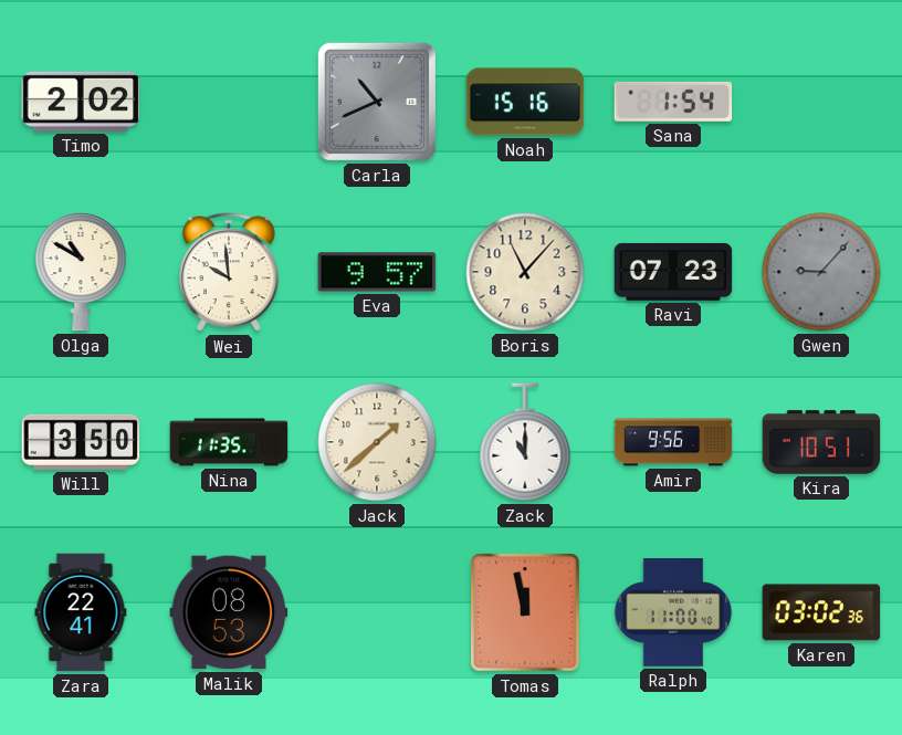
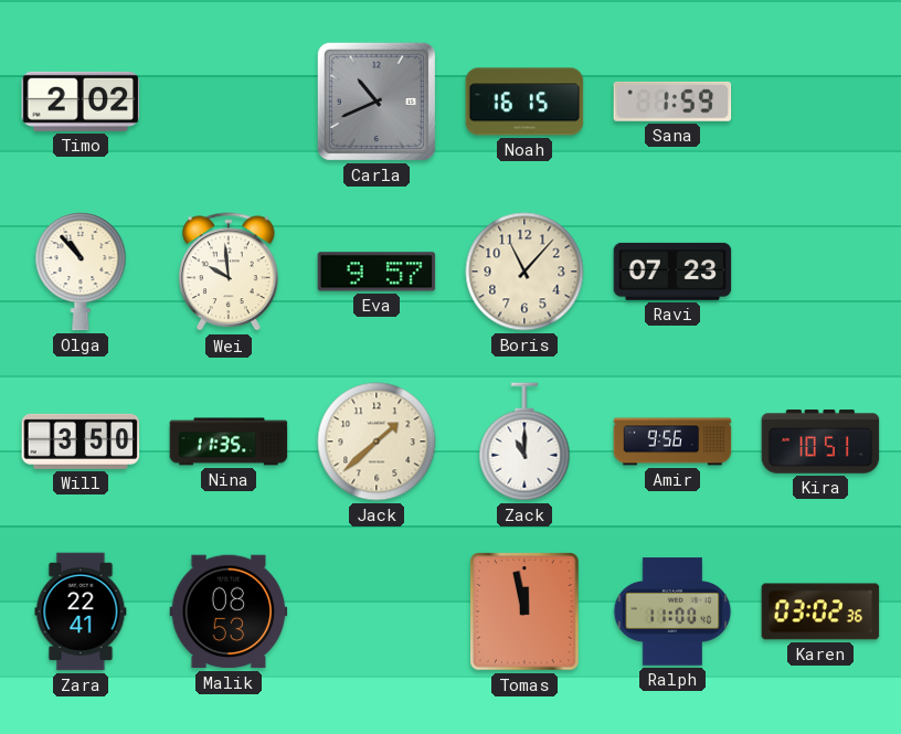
Noah: 15:16 -> 16:15
Sana: 1:54 -> 1:59
Olga: 10:50 -> 10:53
Gwen: 9:07 -> none
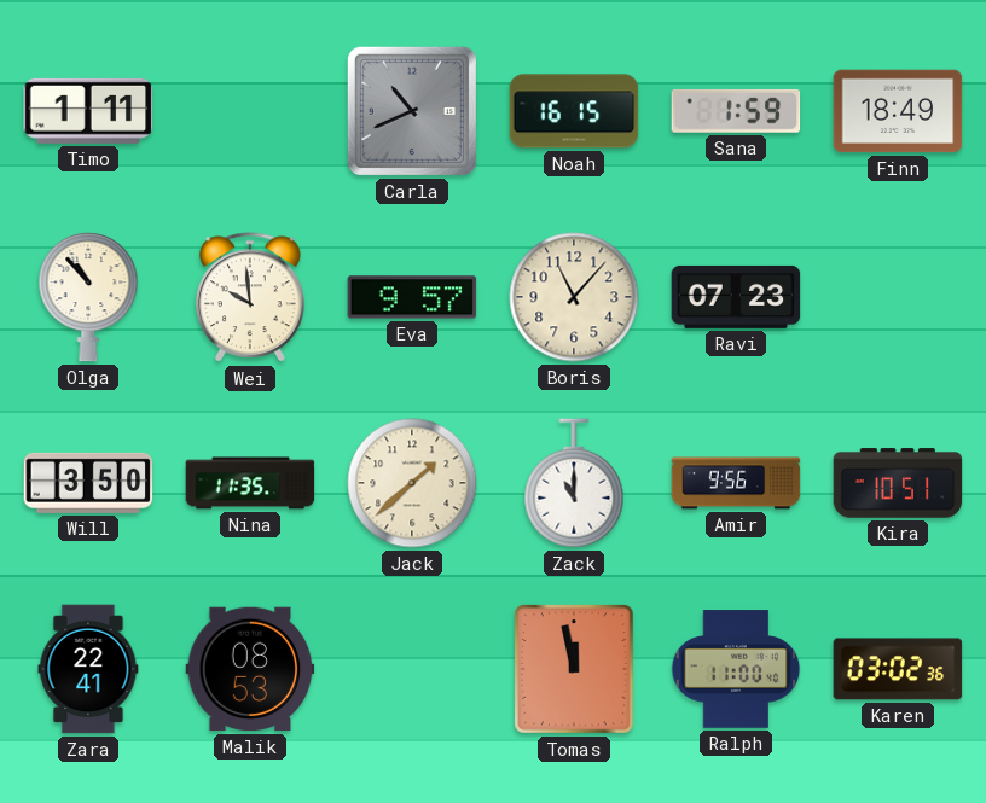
Timo: 2:02 -> 1:11
Finn: none -> 18:49
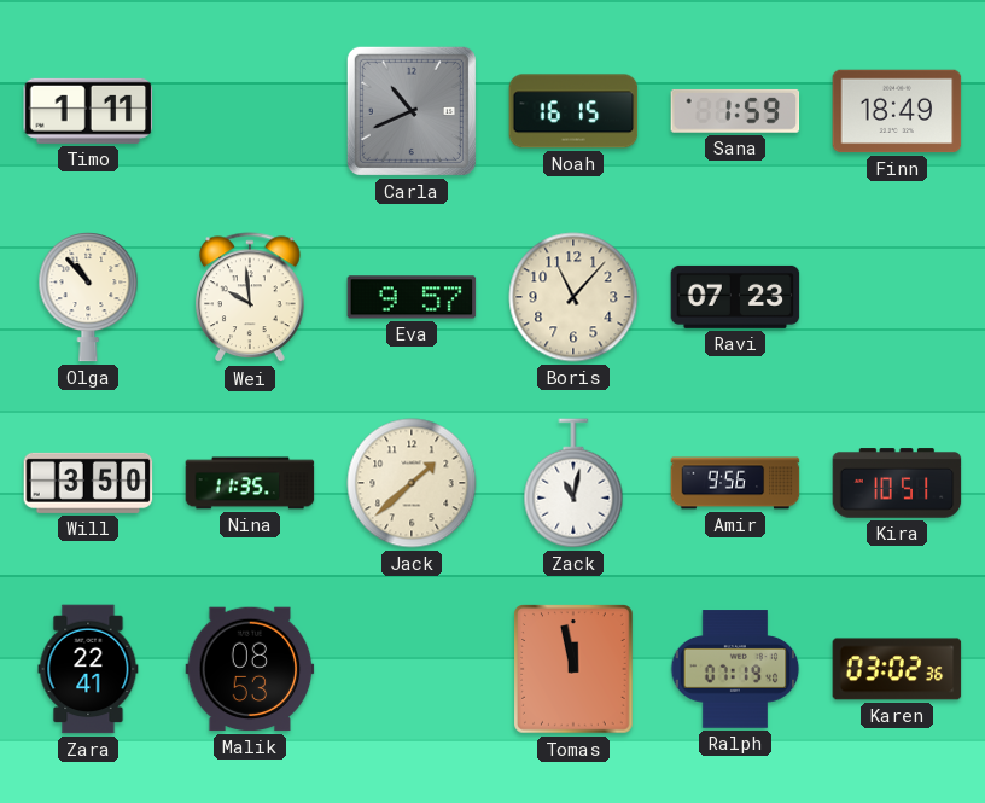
Zack: 11:00 -> 11:02
Ralph: 11:00 -> 07:19
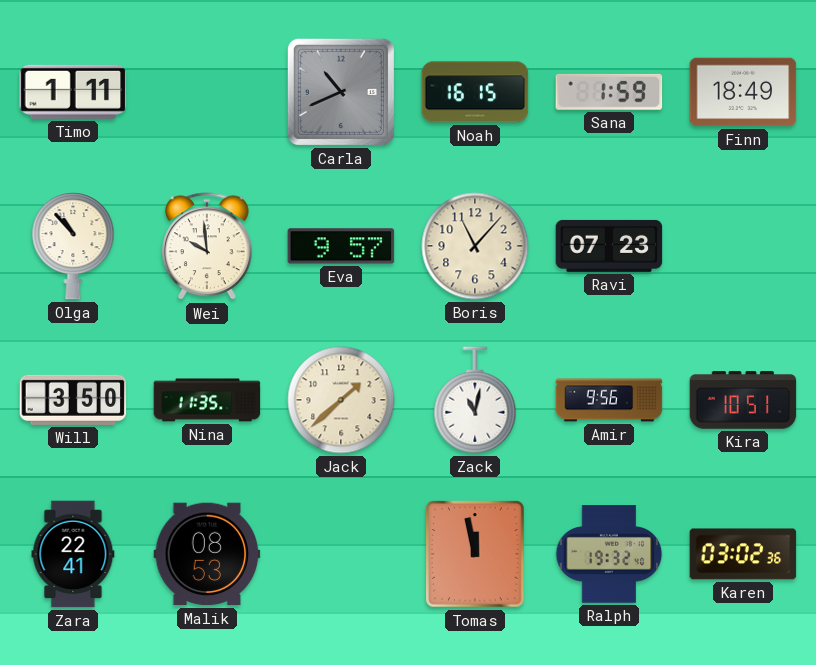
Ralph: 07:19 -> 19:32
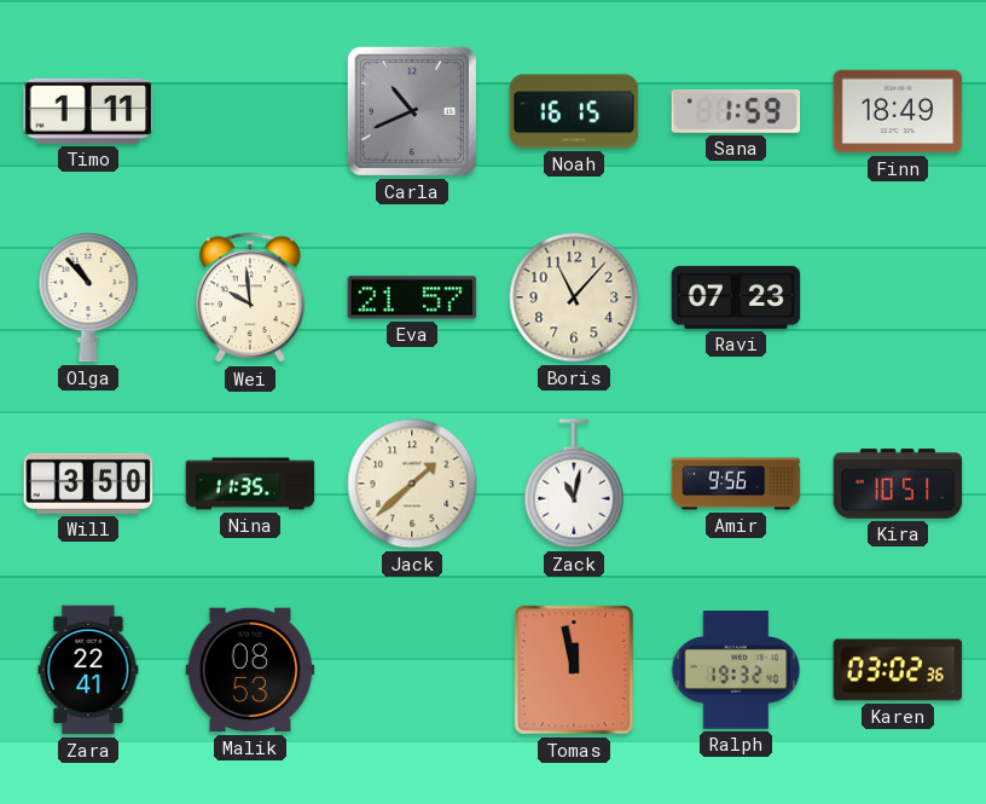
Eva: 9:57 -> 21:57
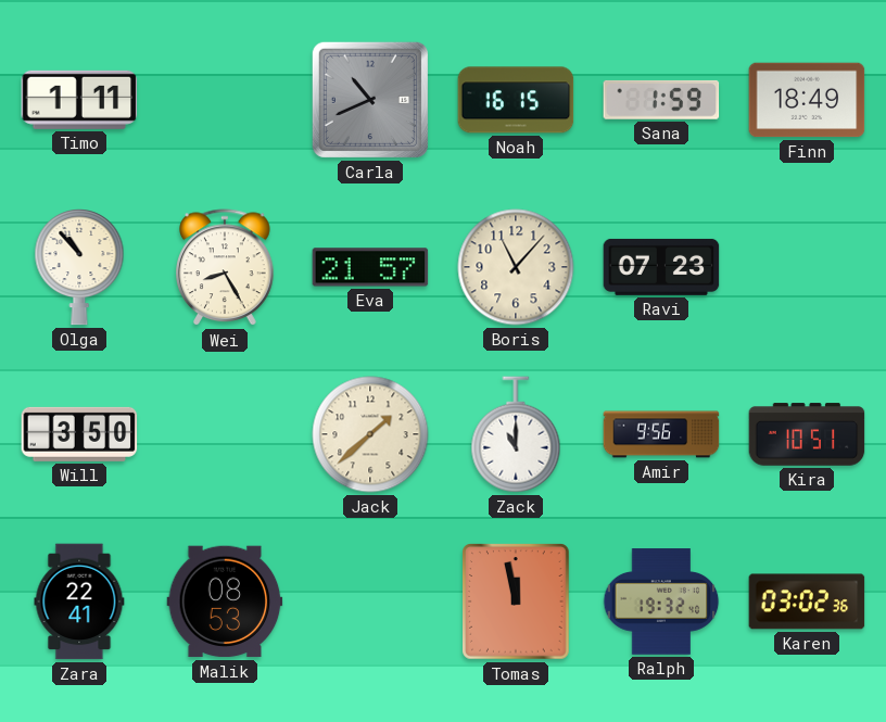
Wei: 9:59 -> 8:25
Nina: 11:35 -> none
Zack: 11:02 -> 11:00
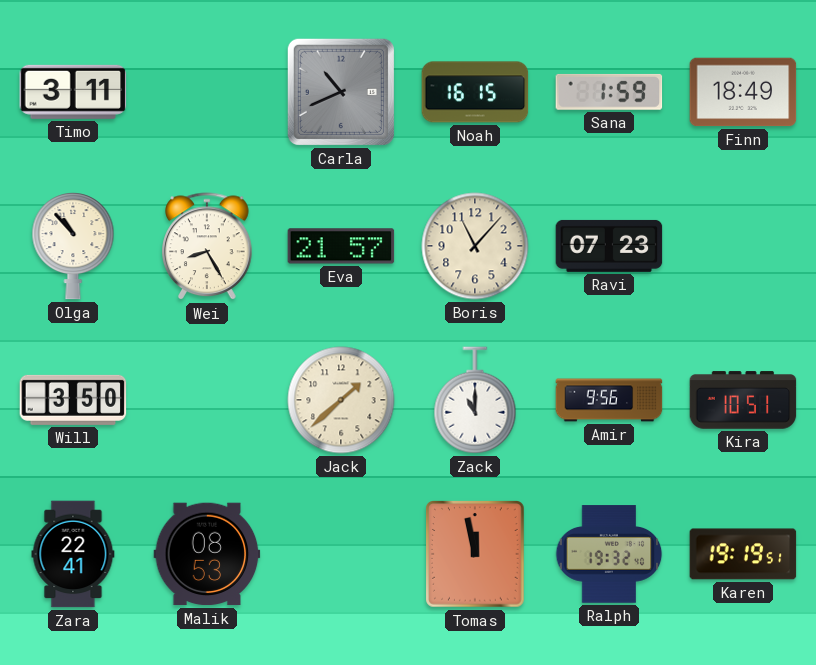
Timo: 1:11 -> 3:11
Karen: 03:02 -> 19:19
